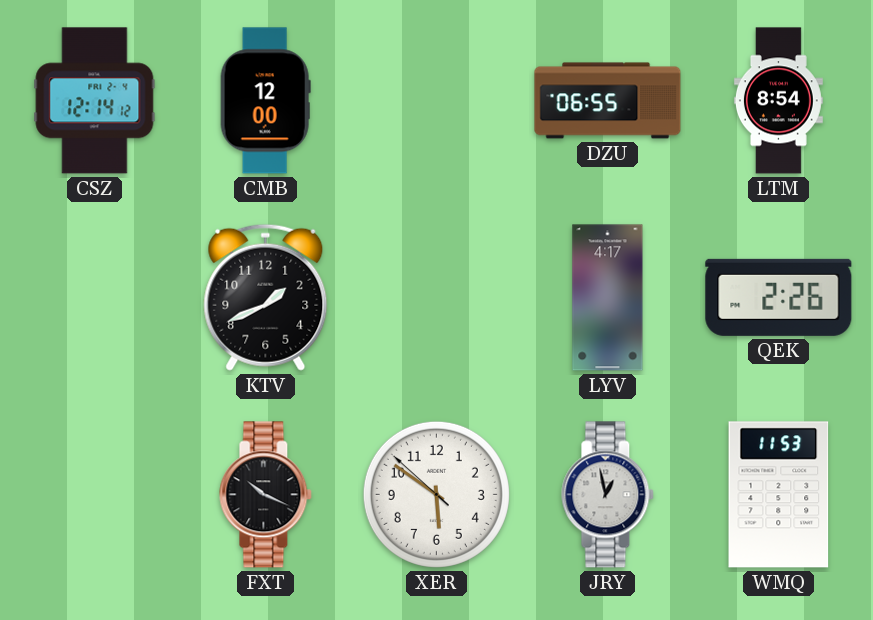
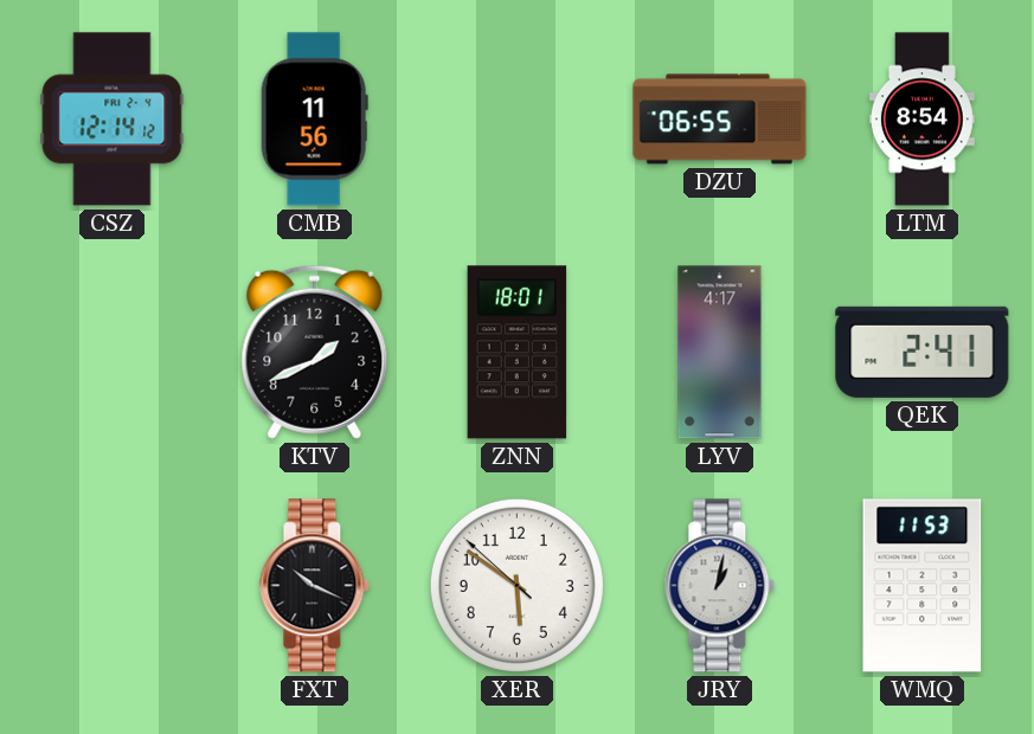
CMB: 12:00 -> 11:56
ZNN: none -> 18:01
QEK: 2:26 -> 2:41
JRY: 12:58 -> 1:02
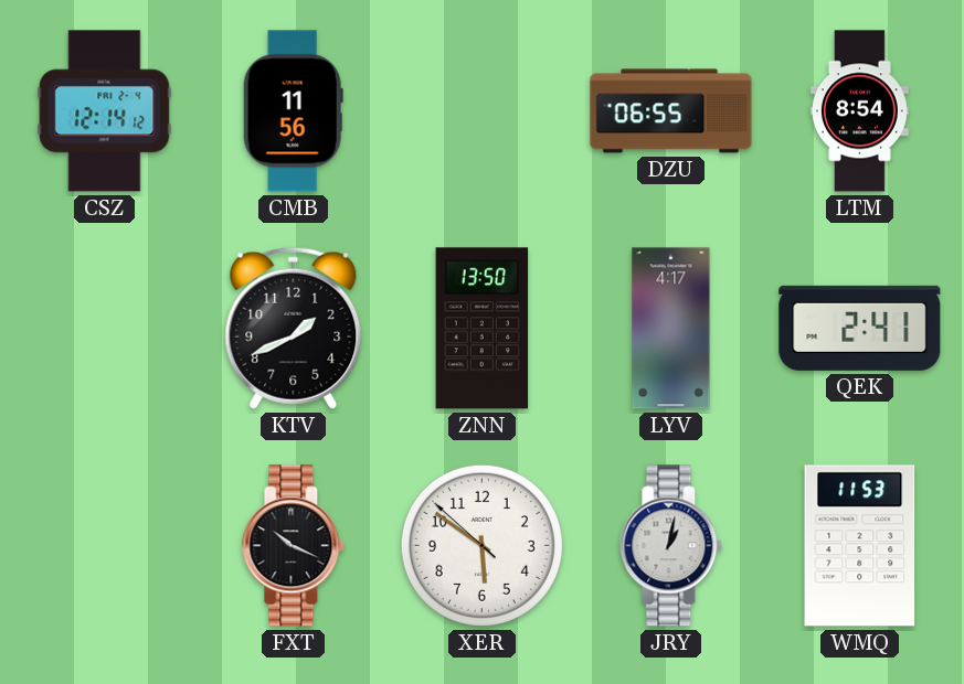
ZNN: 18:01 -> 13:50
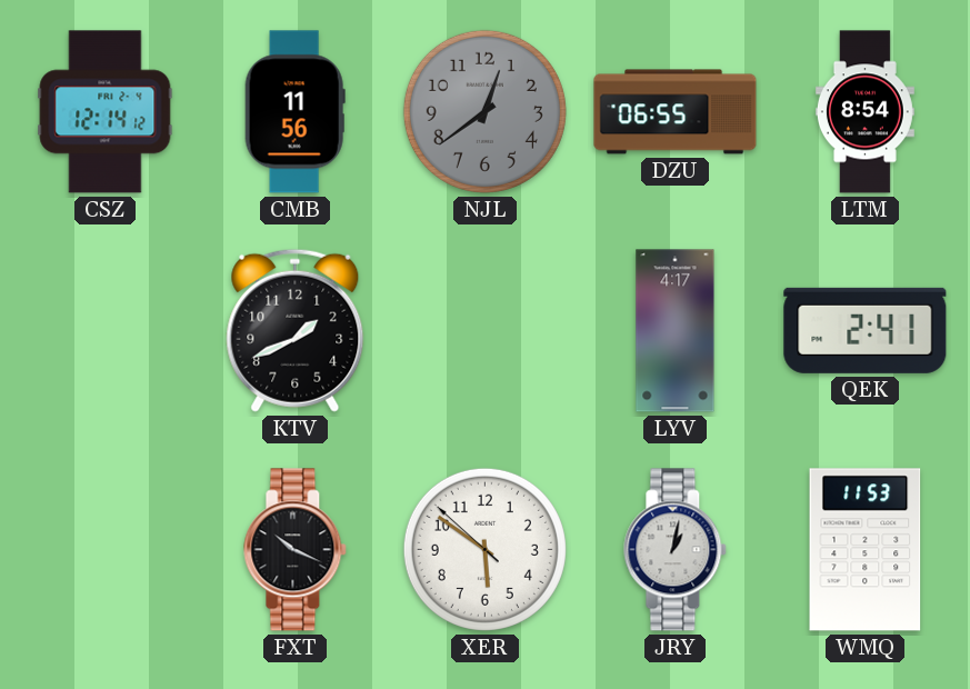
NJL: none -> 12:39
ZNN: 13:50 -> none
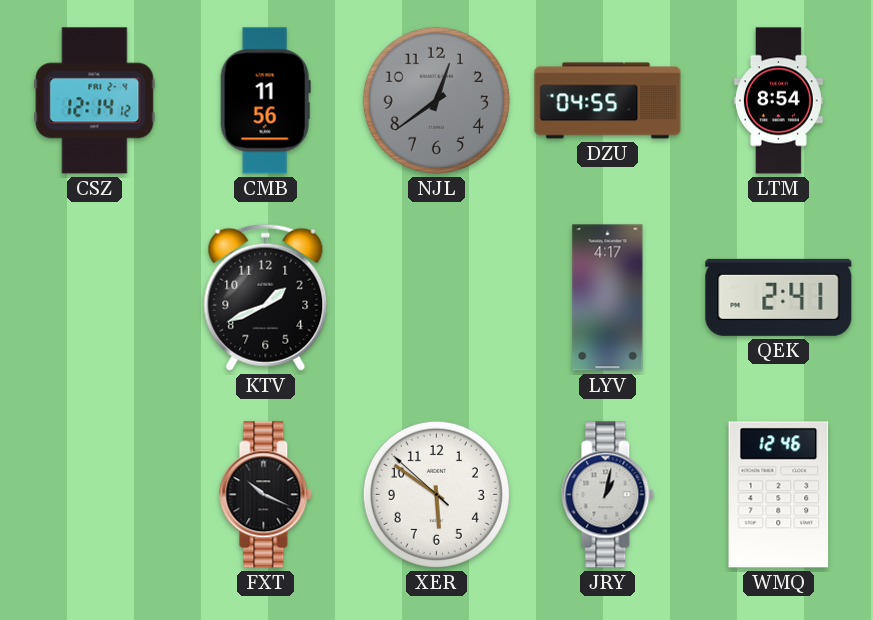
DZU: 06:55 -> 04:55
WMQ: 11:53 -> 12:46
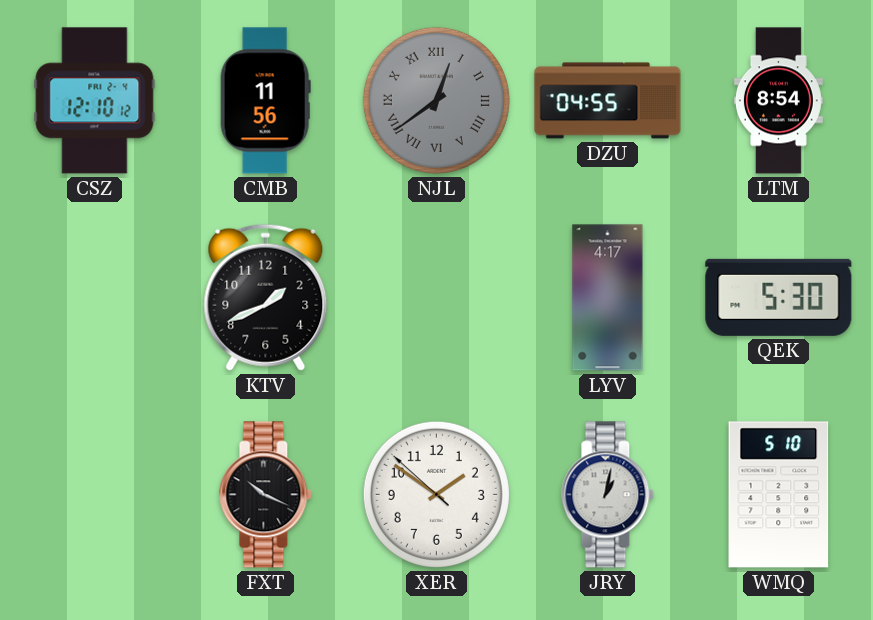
CSZ: 12:14 -> 12:10
NJL numerals: Arabic -> Roman
QEK: 2:41 -> 5:30
XER: 5:50 -> 1:50
WMQ: 12:46 -> 5:10
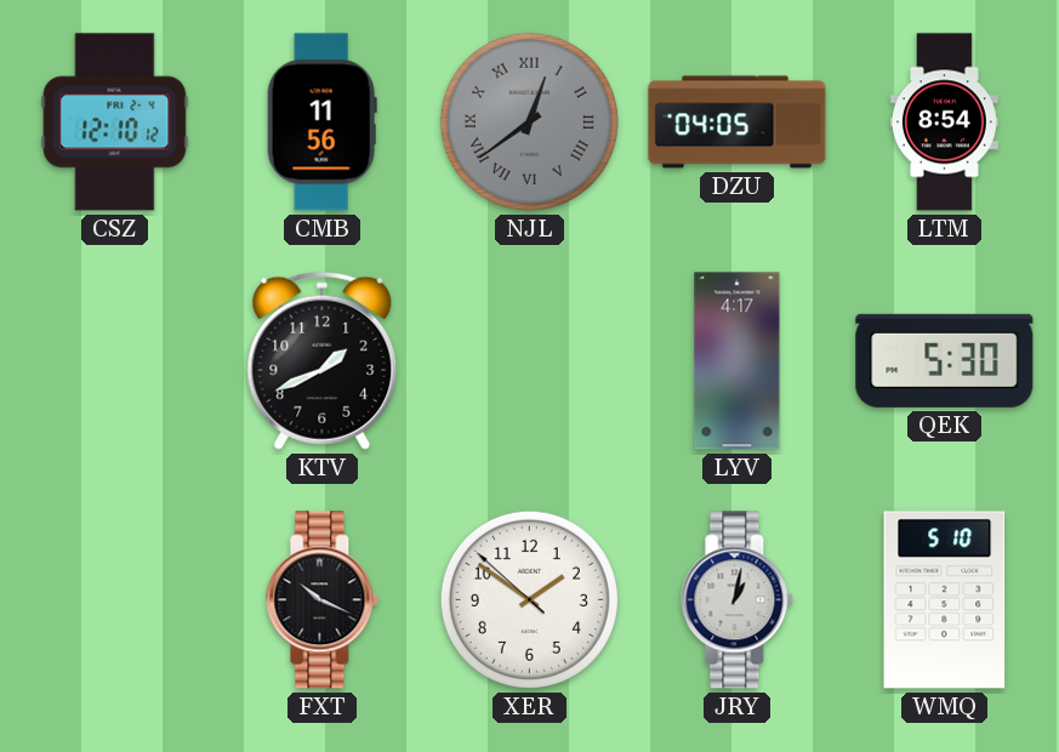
DZU: 04:55 -> 04:05
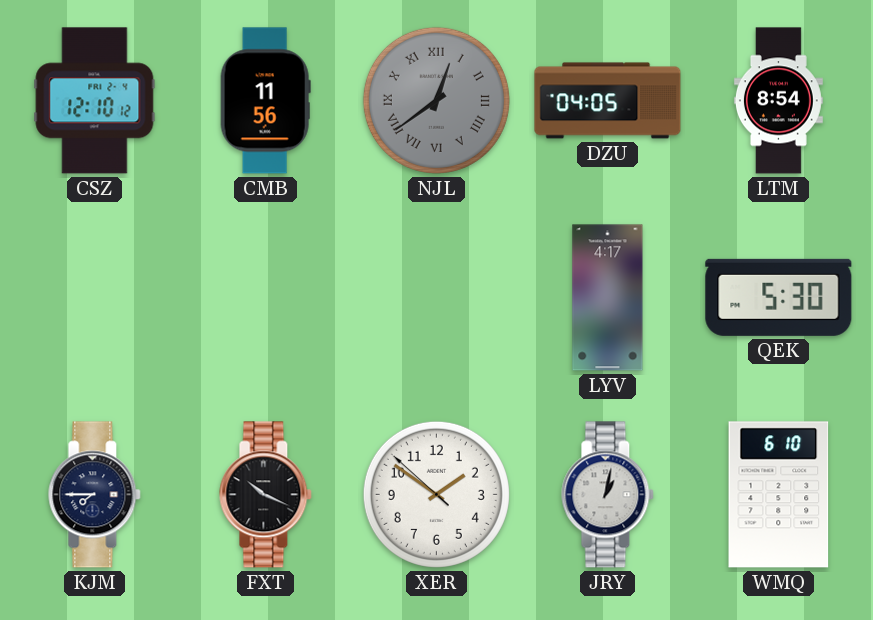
KTV: 1:41 -> none
KJM: none -> 7:45
WMQ: 5:10 -> 6:10
